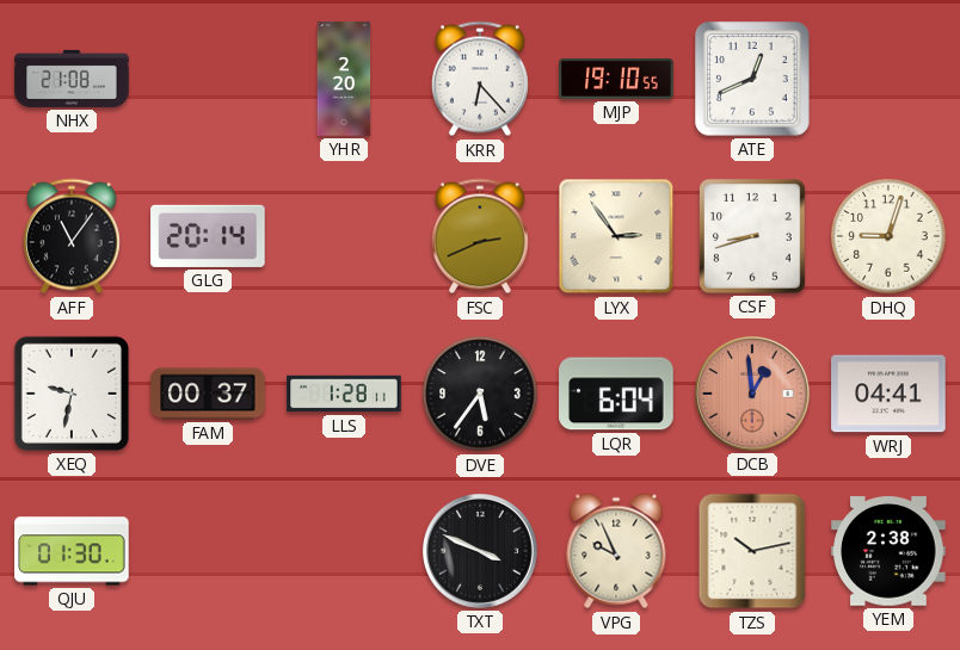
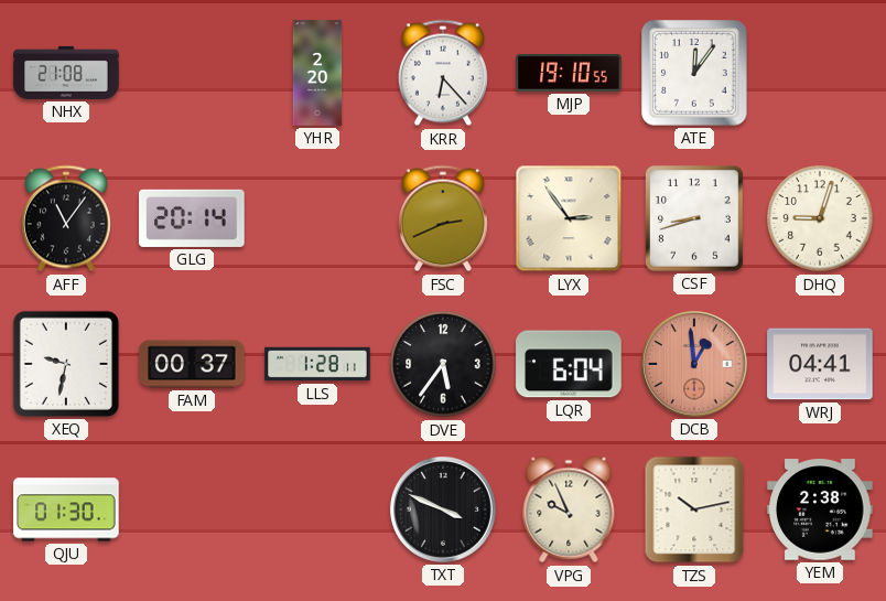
ATE: 12:41 -> 12:06
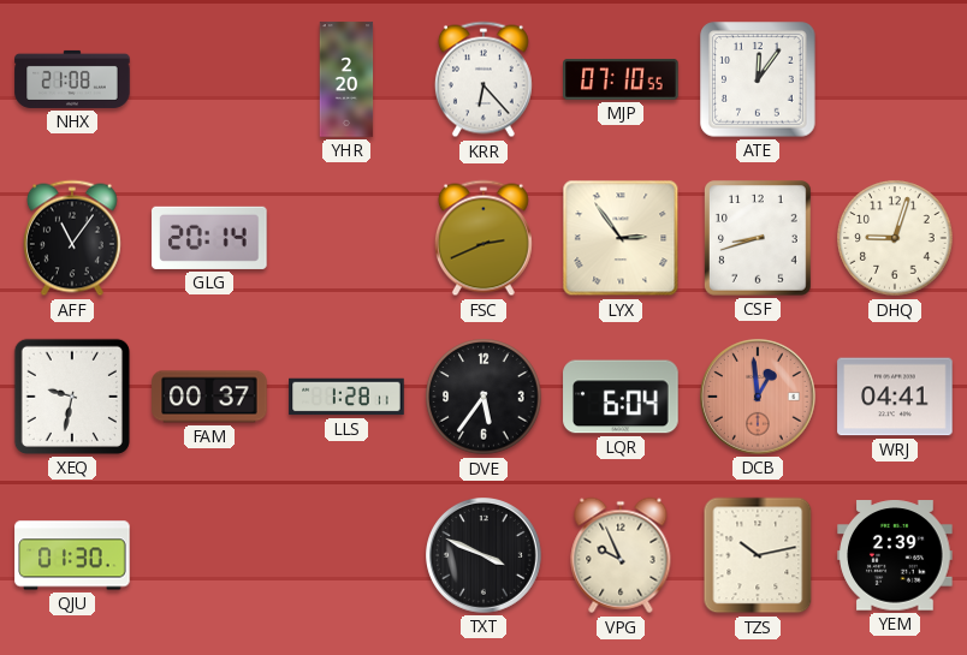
MJP: 19:10 -> 07:10
YEM: 2:38 -> 2:39
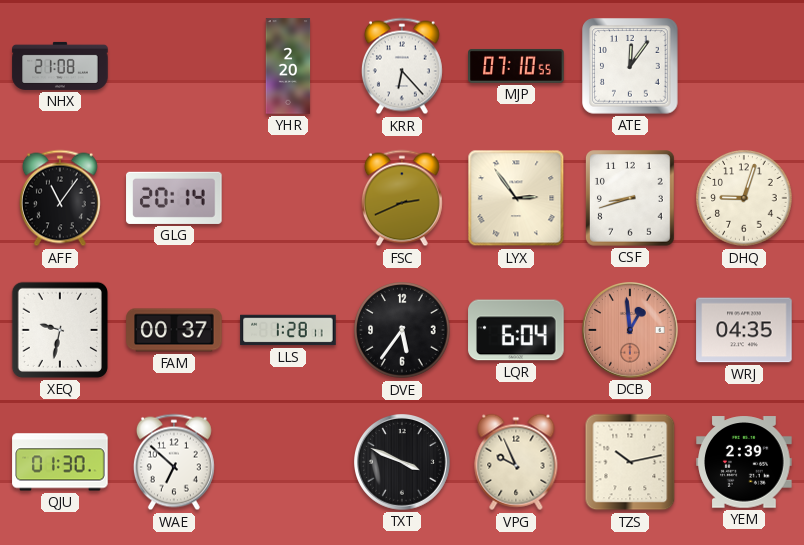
WRJ: 04:41 -> 04:35
WAE: none -> 6:52
